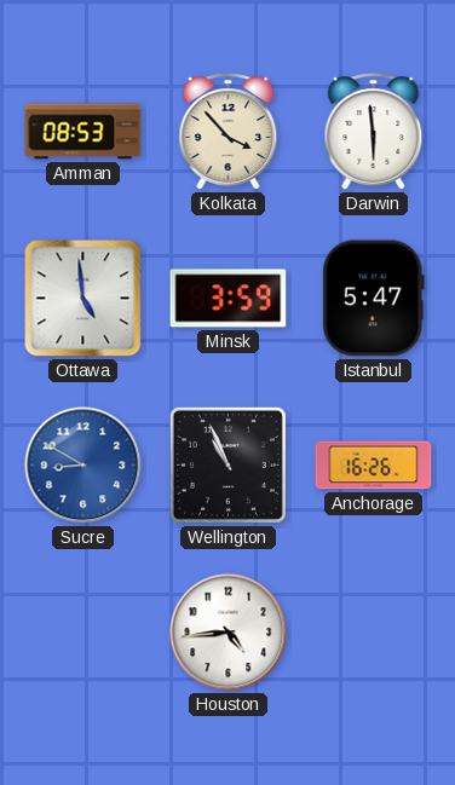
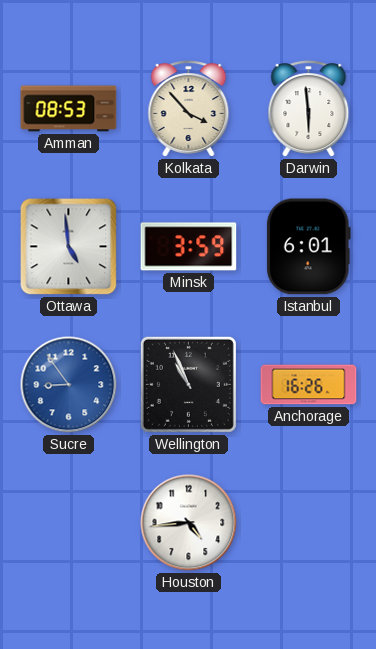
Istanbul: 5:47 -> 6:01
Sucre: 8:50 -> 8:54
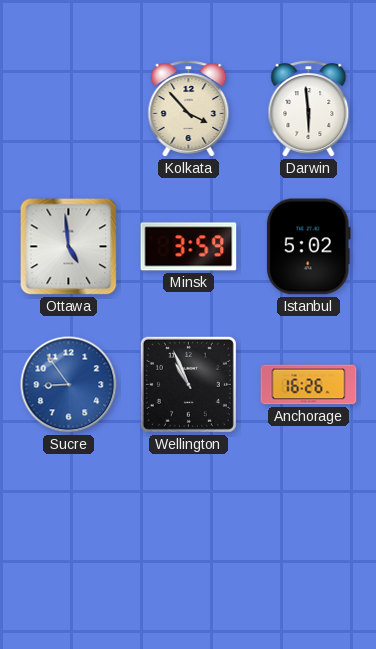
Amman: 08:53 -> none
Istanbul: 6:01 -> 5:02
Houston: 4:44 -> none
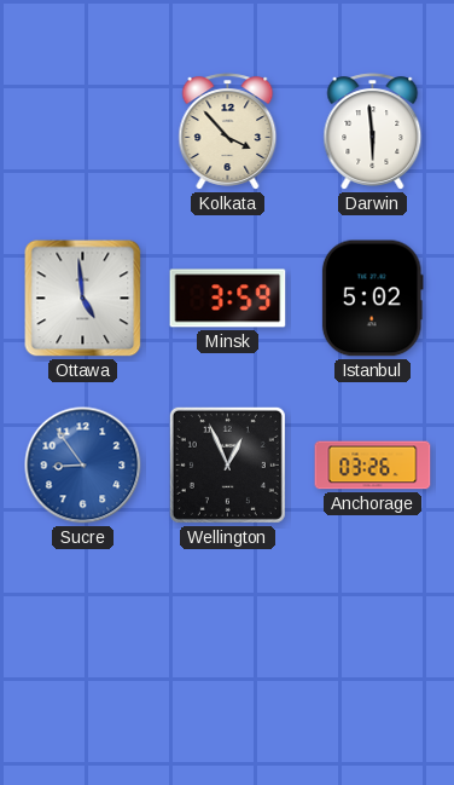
Wellington: 10:56 -> 12:56
Anchorage: 16:26 -> 03:26
